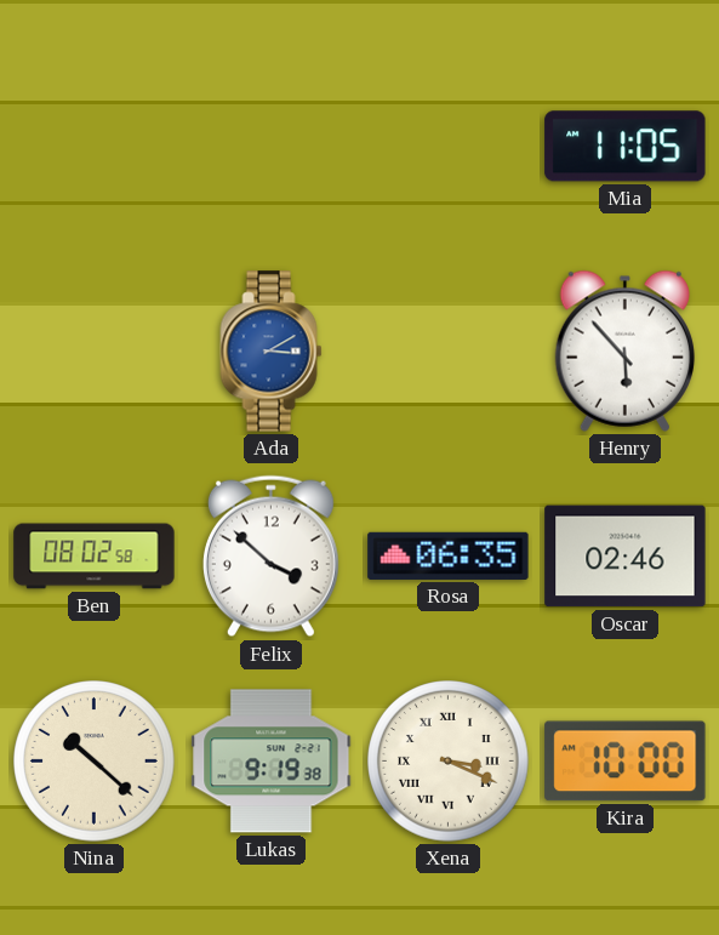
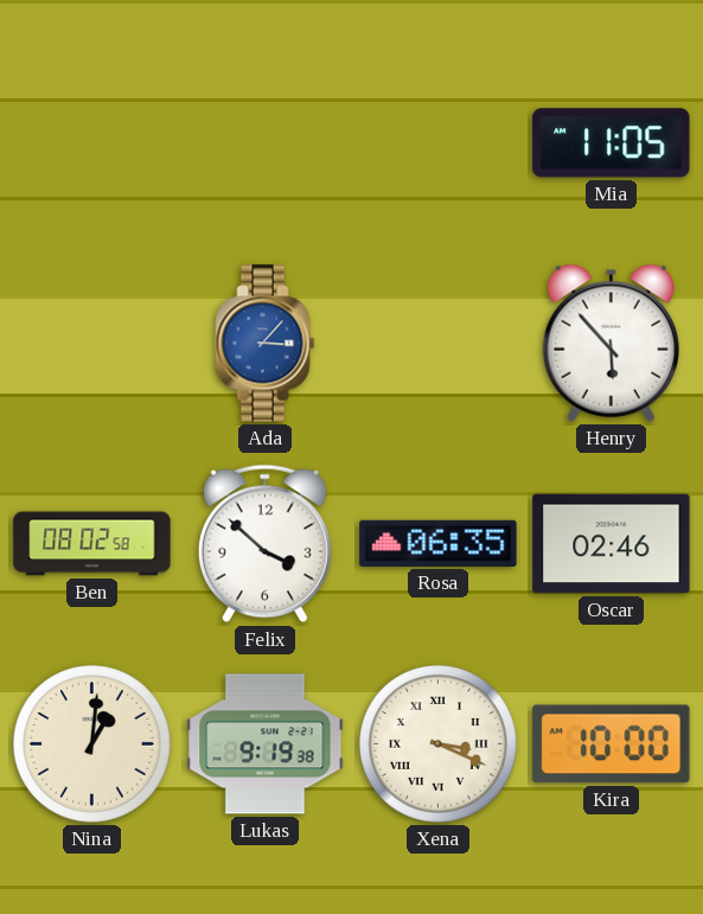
Ada: 3:10 -> 3:07
Nina: 10:22 -> 1:01
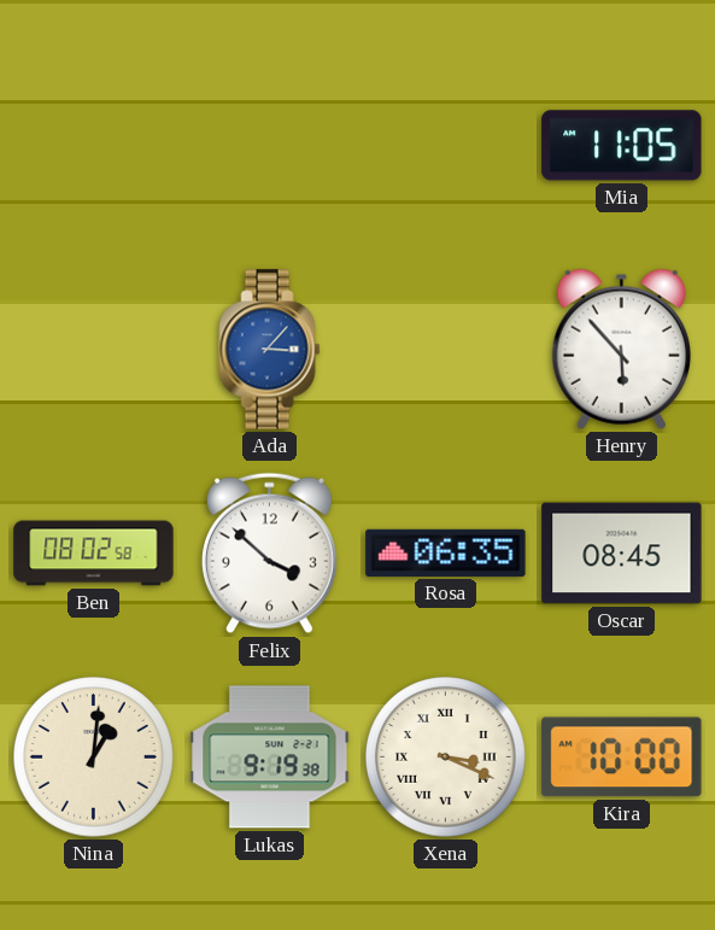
Oscar: 02:46 -> 08:45
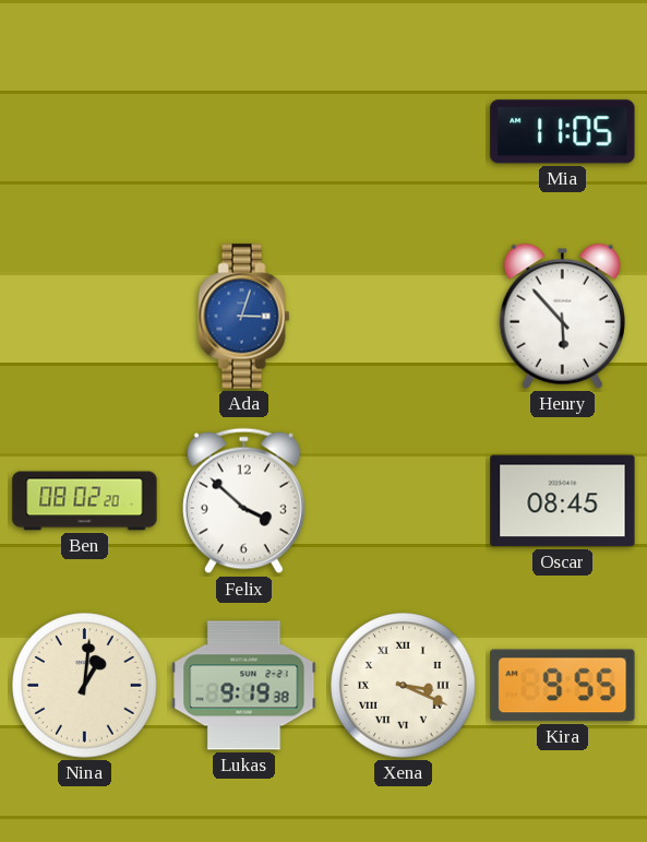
Ada: 3:07 -> 3:03
Ben: 08:02:58 -> 08:02:20
Rosa: 06:35 -> none
Kira: 10:00 -> 9:55
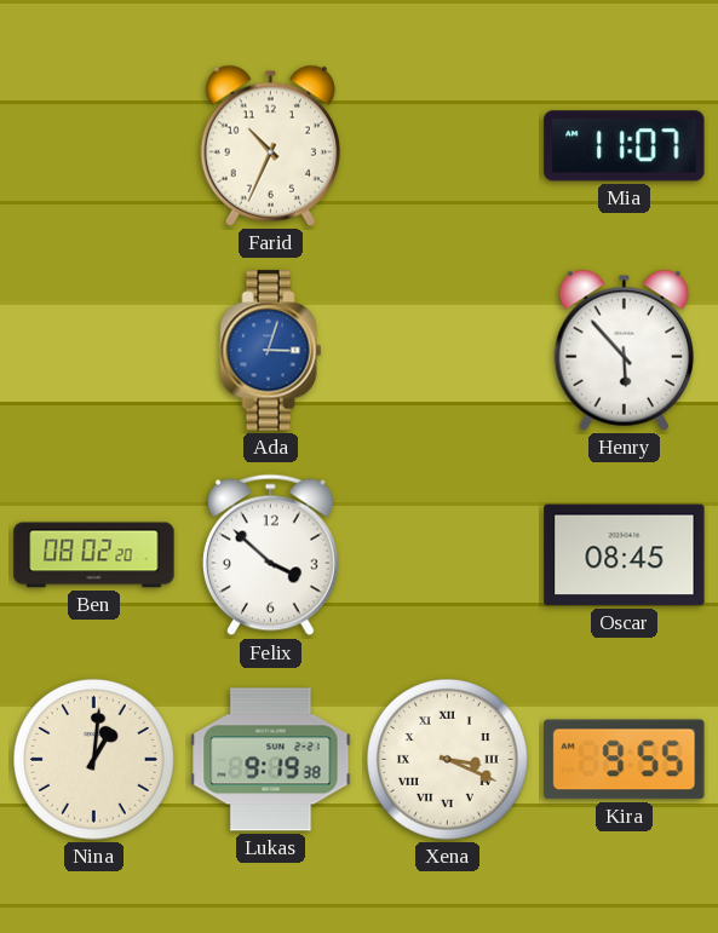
Farid: none -> 10:34
Mia: 11:05 -> 11:07
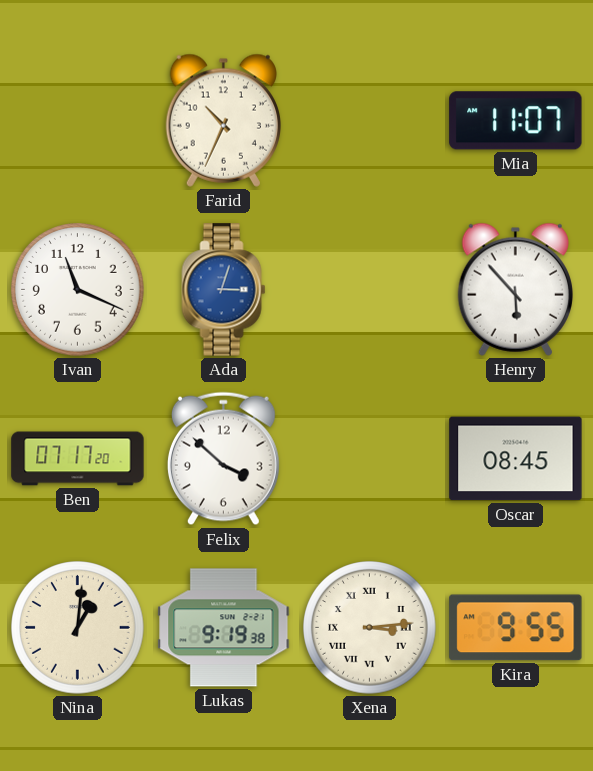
Ivan: none -> 11:19
Ben: 08:02 -> 07:17
Xena: 3:19 -> 3:14
